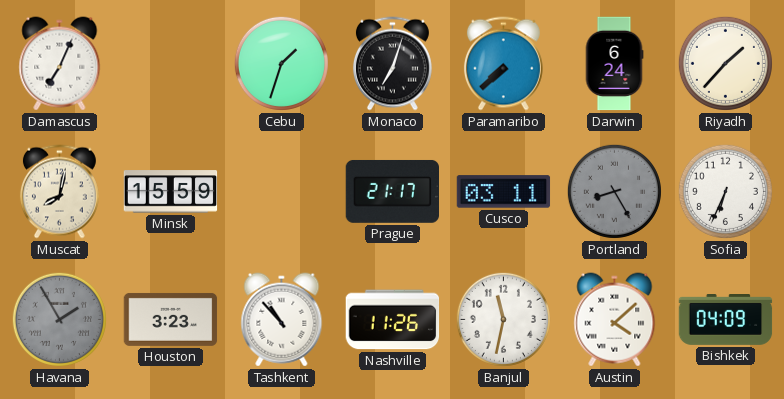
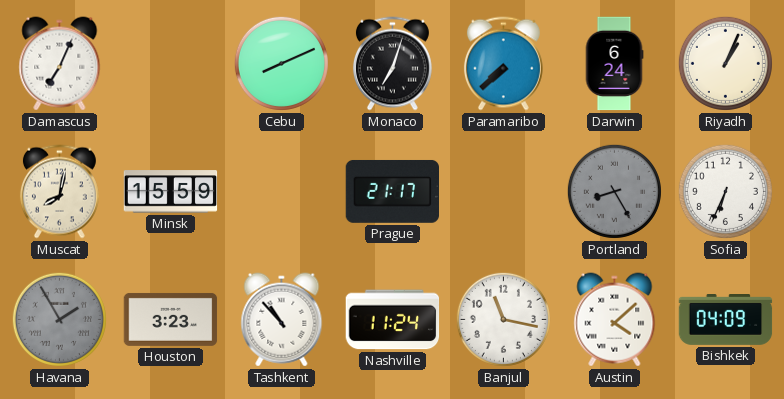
Cebu: 1:33 -> 8:11
Riyadh: 1:37 -> 1:04
Cusco: 03:11 -> none
Nashville: 11:26 -> 11:24
Banjul: 11:32 -> 11:17
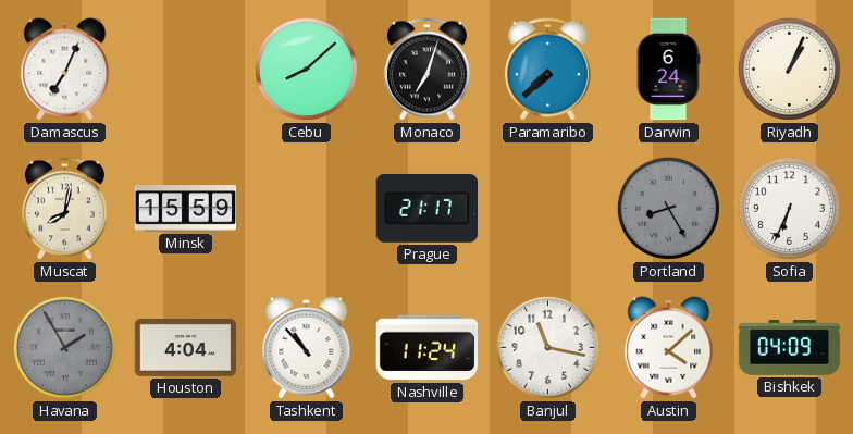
Cebu: 8:11 -> 8:08
Houston: 3:23 -> 4:04
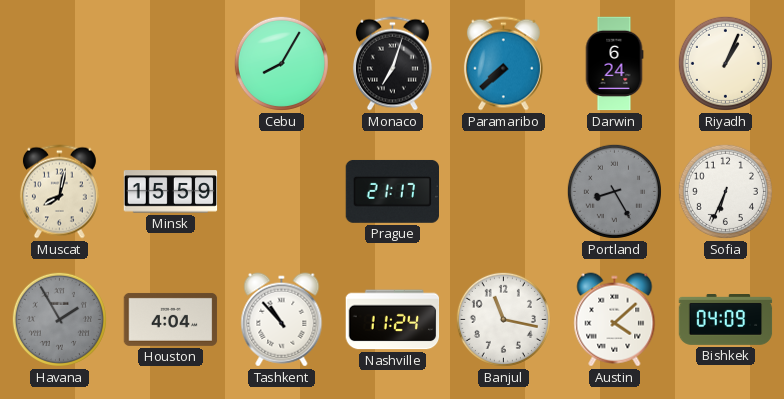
Damascus: 7:04 -> none
Cebu: 8:08 -> 8:05
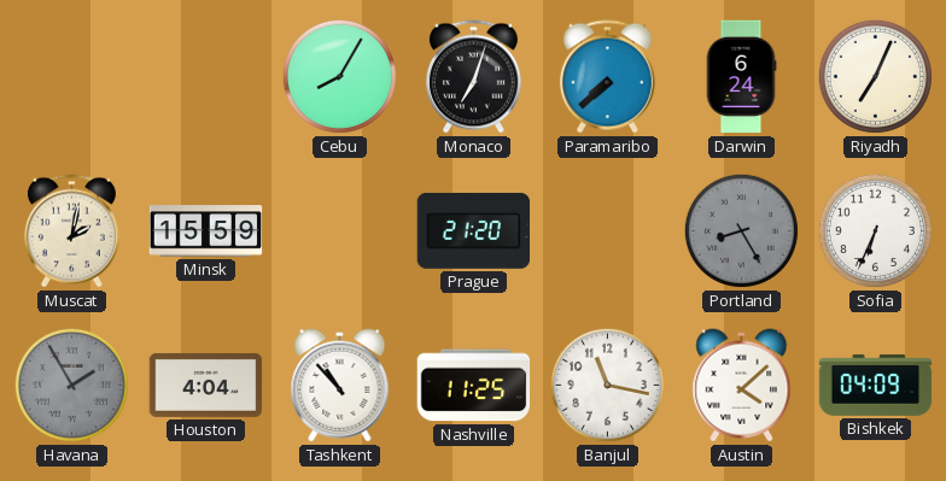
Riyadh: 1:04 -> 7:04
Muscat: 8:02 -> 2:02
Prague: 21:17 -> 21:20
Nashville: 11:24 -> 11:25
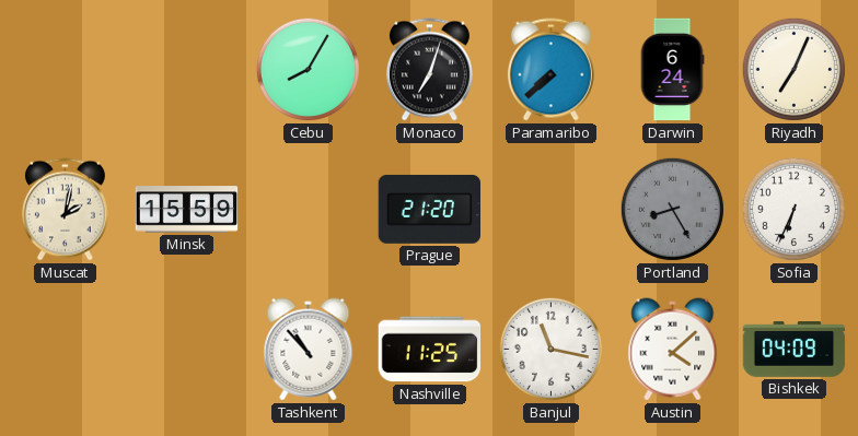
Havana: 1:55 -> none
Houston: 4:04 -> none
